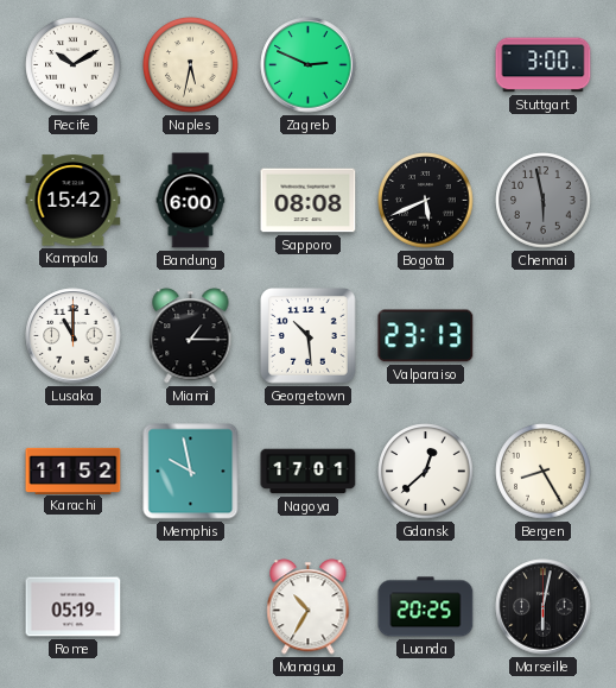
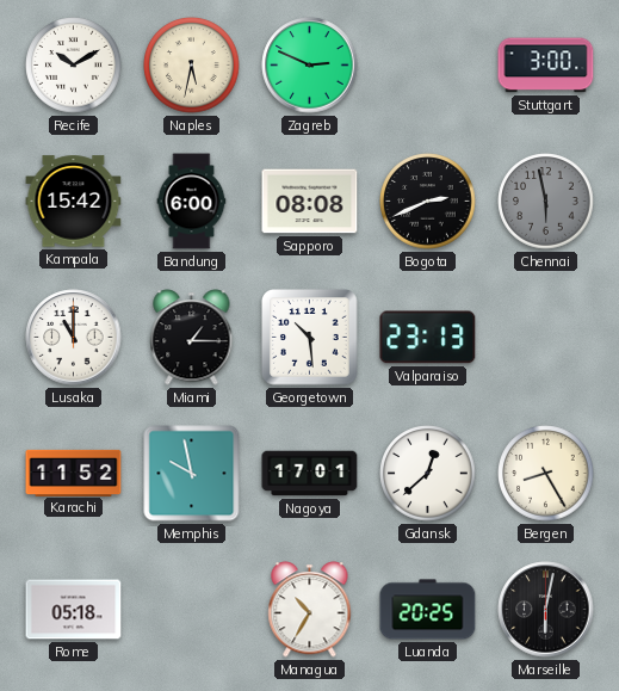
Bogota: 5:41 -> 2:41
Rome: 05:19 -> 05:18
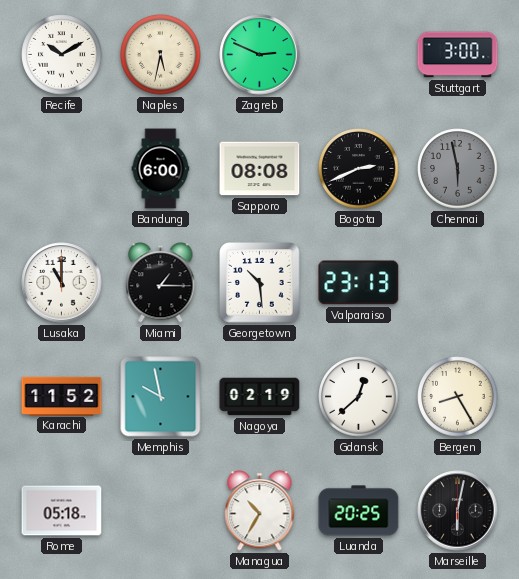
Kampala: 15:42 -> none
Nagoya: 17:01 -> 02:19
